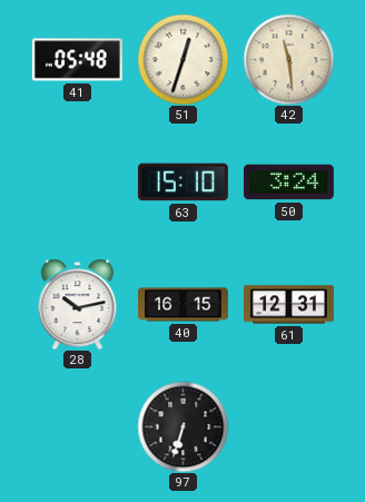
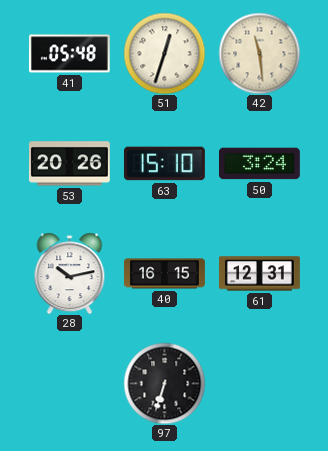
53: none -> 20:26
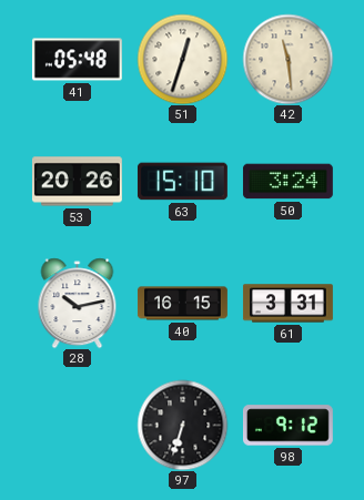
61: 12:31 -> 3:31
98: none -> 9:12
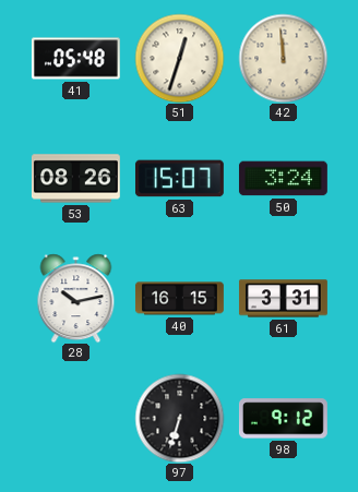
42: 11:29 -> 11:59
53: 20:26 -> 08:26
63: 15:10 -> 15:07
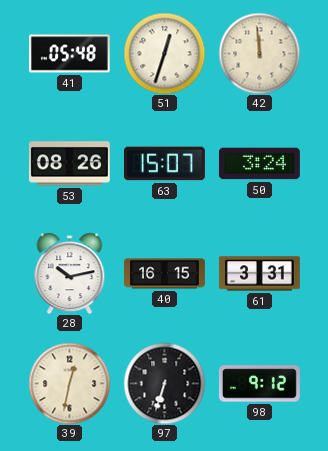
39: none -> 12:32
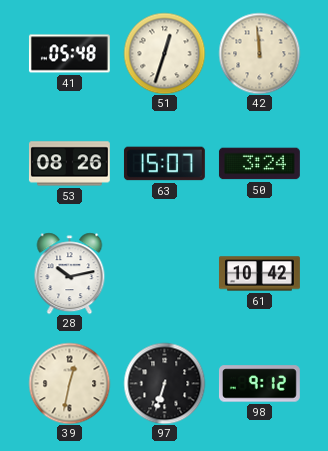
40: 16:15 -> none
61: 3:31 -> 10:42
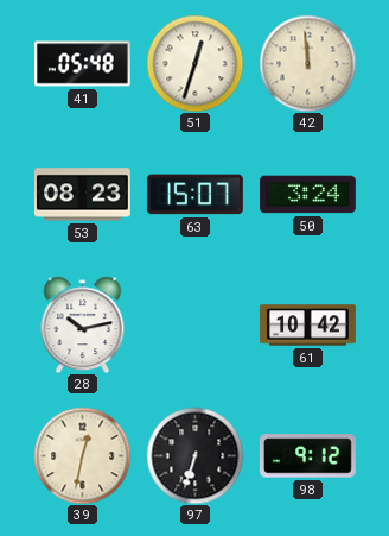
53: 08:26 -> 08:23
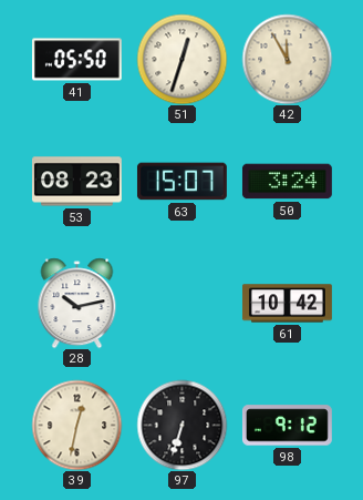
41: 05:48 -> 05:50
42: 11:59 -> 11:55
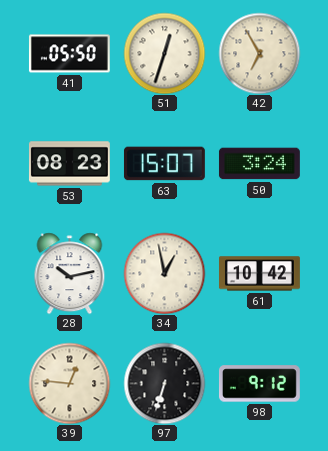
42: 11:55 -> 6:55
34: none -> 12:58
39: 12:32 -> 12:46
